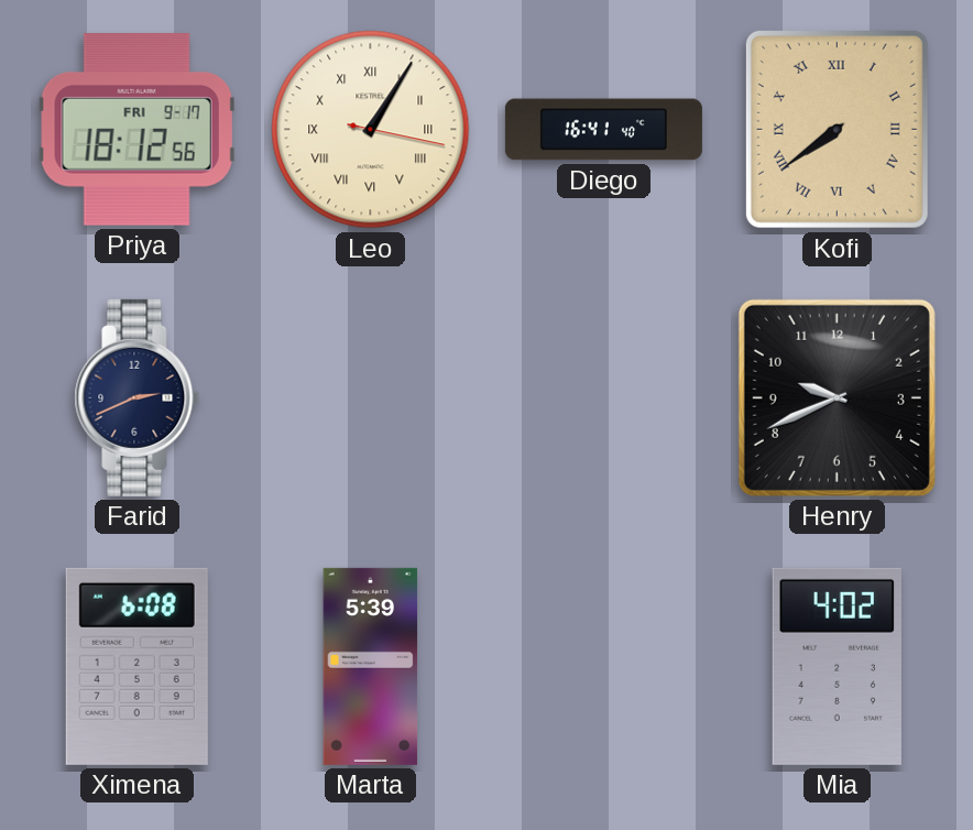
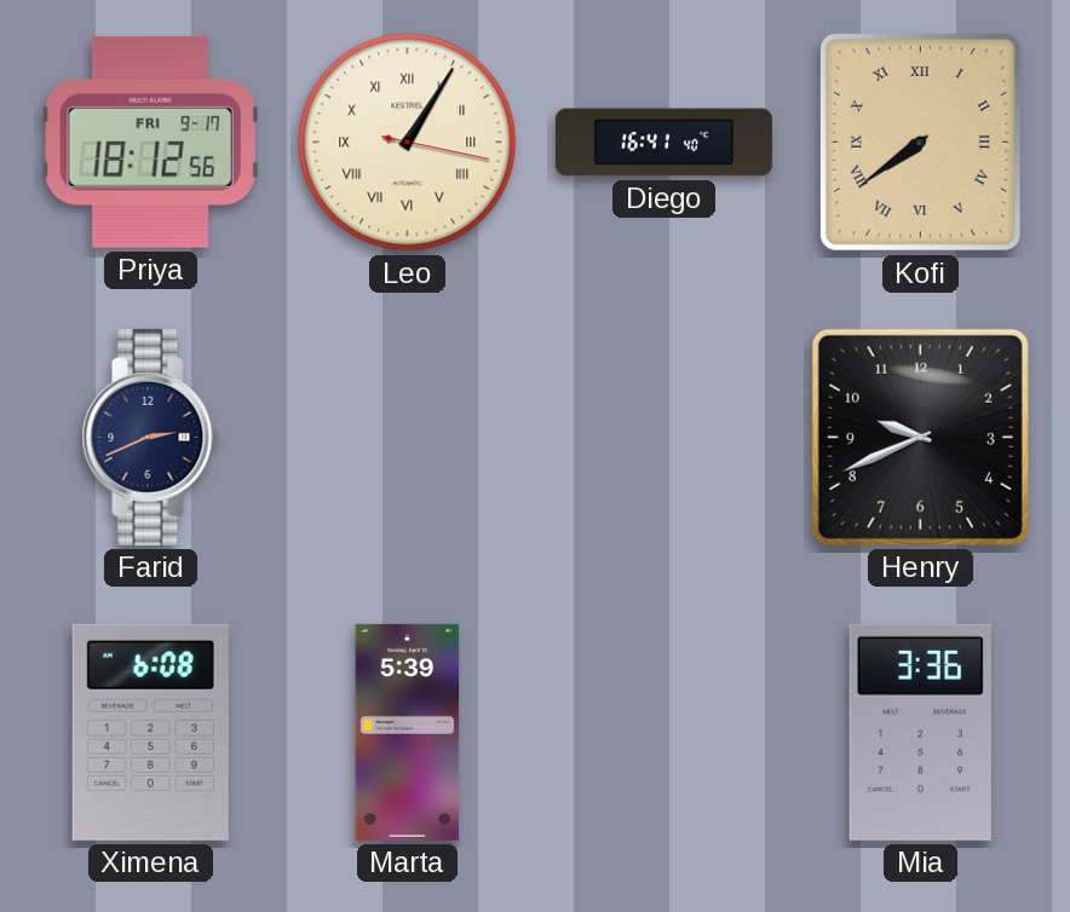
Mia: 4:02 -> 3:36
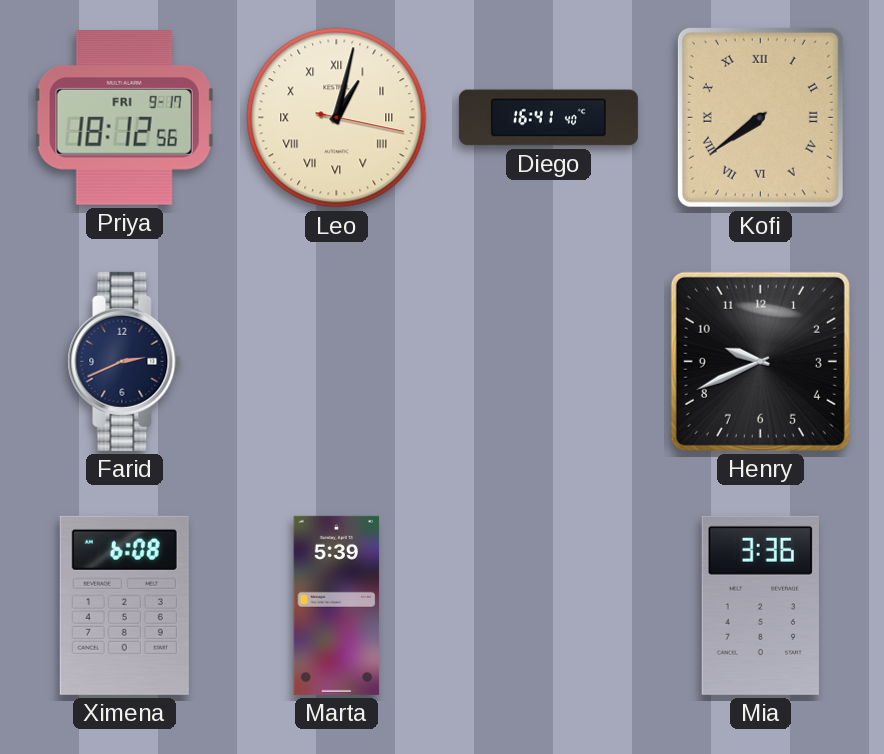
Leo: 1:05 -> 1:02
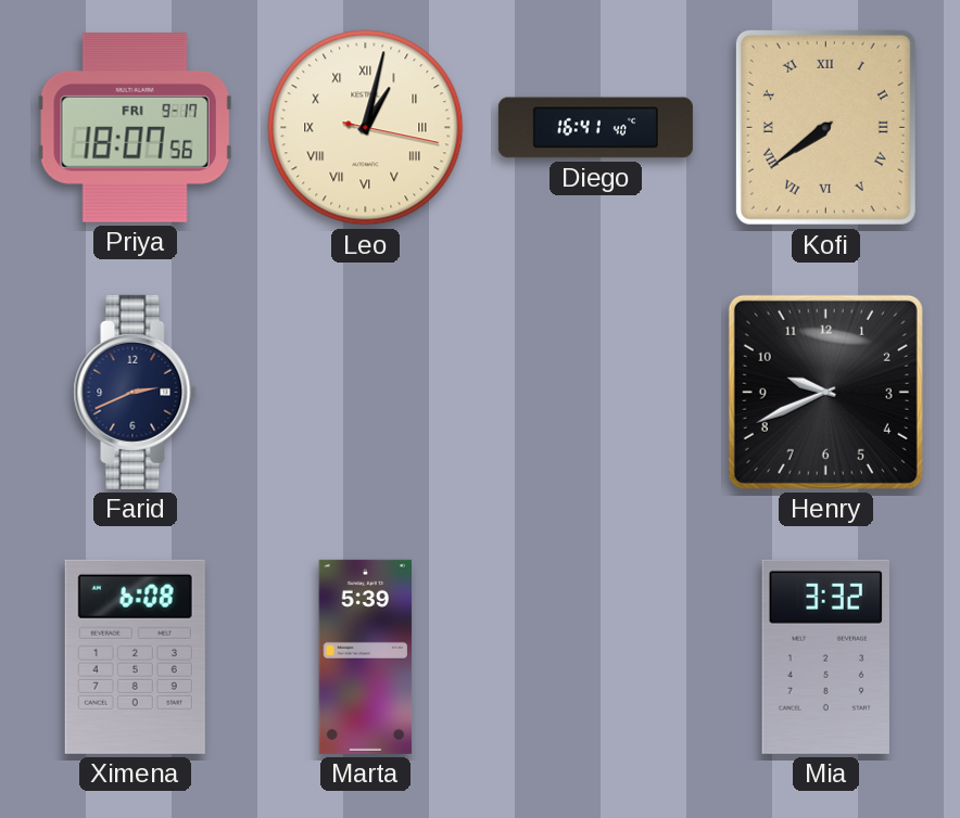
Priya: 18:12 -> 18:07
Mia: 3:36 -> 3:32
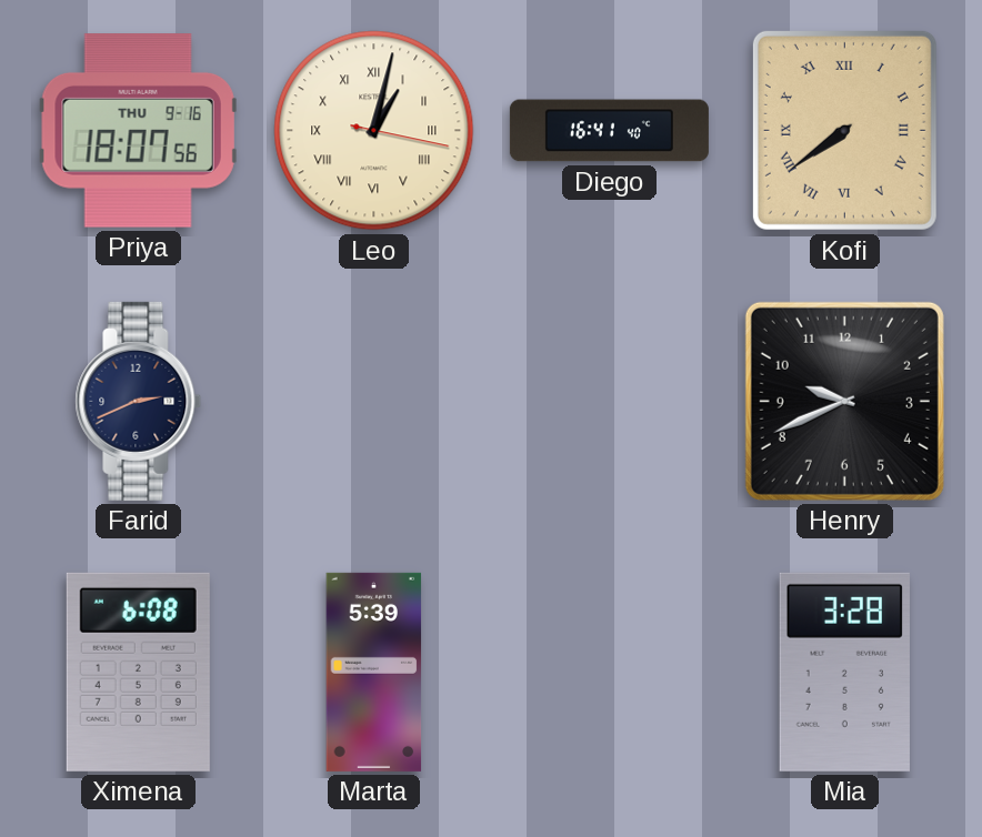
Priya date: FRI 9-17 -> THU 9-16
Mia: 3:32 -> 3:28
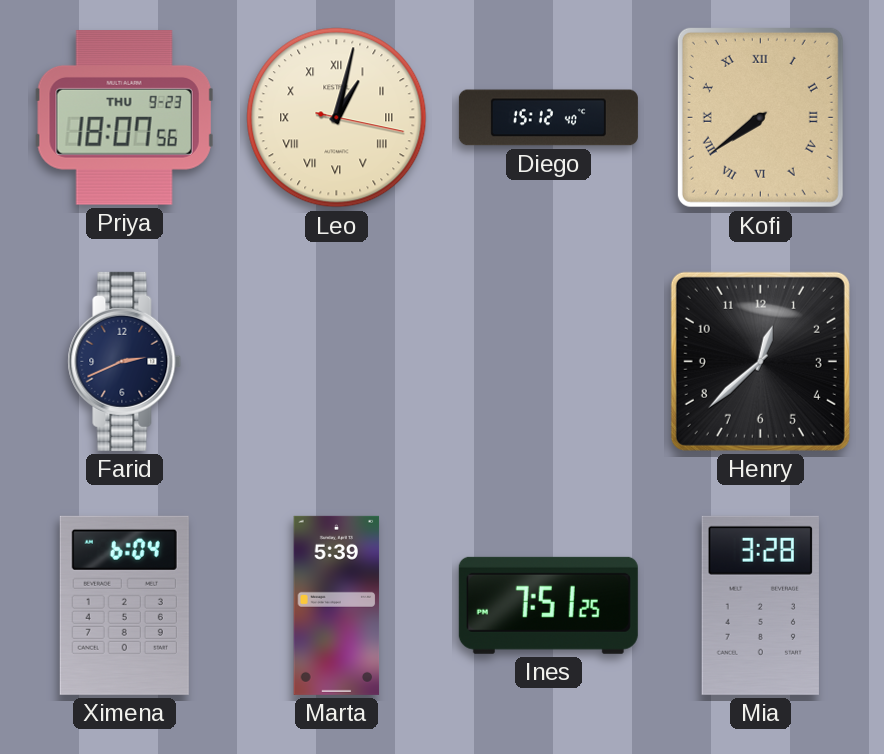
Priya date: THU 9-16 -> THU 9-23
Diego: 16:41 -> 15:12
Henry: 9:41 -> 12:38
Ximena: 6:08 -> 6:04
Ines: none -> 7:51
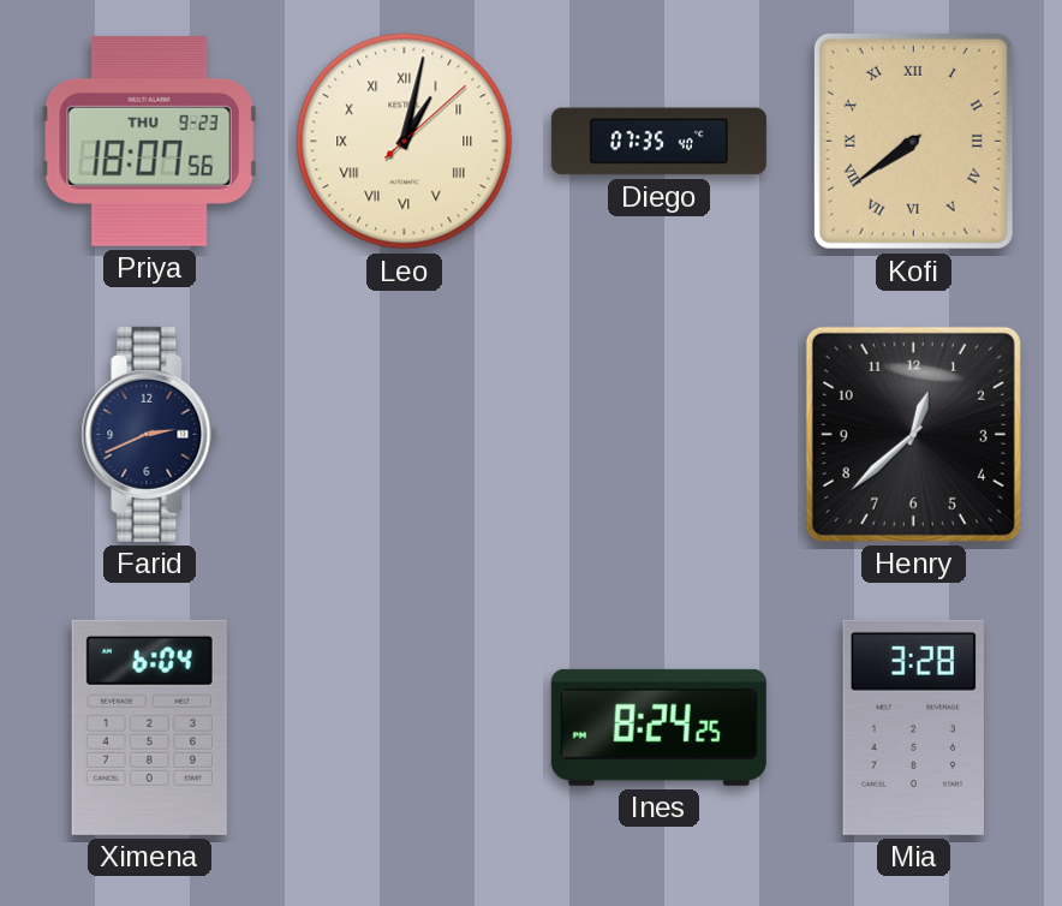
Leo: 1:02:17 -> 1:02:08
Diego: 15:12 -> 07:35
Marta: 5:39 -> none
Ines: 7:51 -> 8:24
